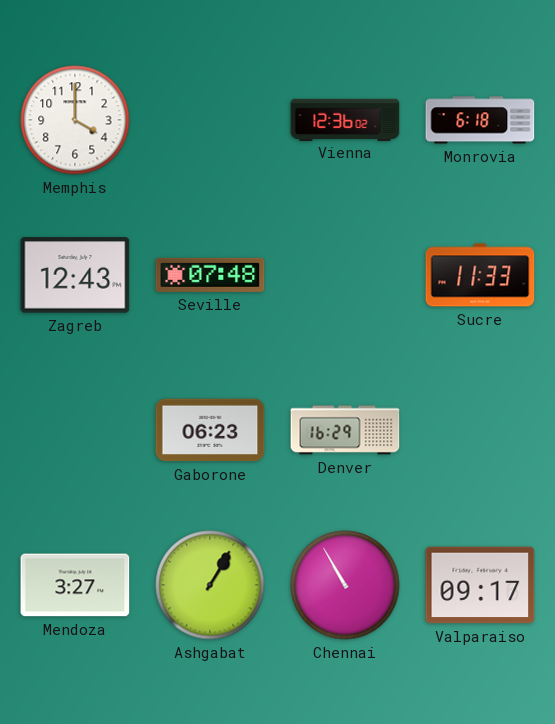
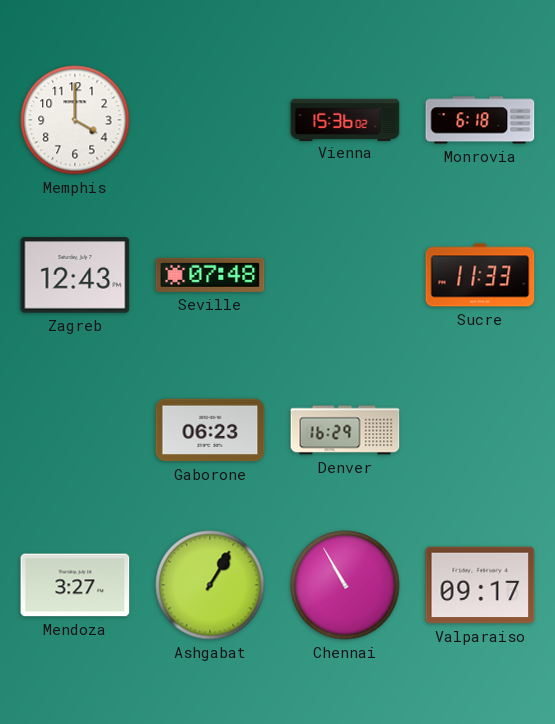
Vienna: 12:36 -> 15:36
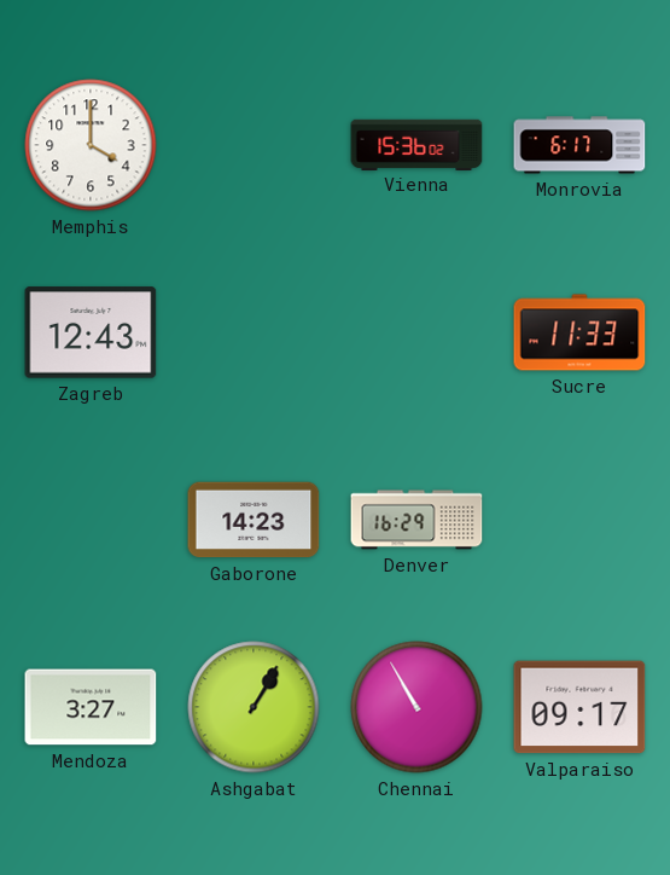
Monrovia: 6:18 -> 6:17
Seville: 07:48 -> none
Gaborone: 06:23 -> 14:23
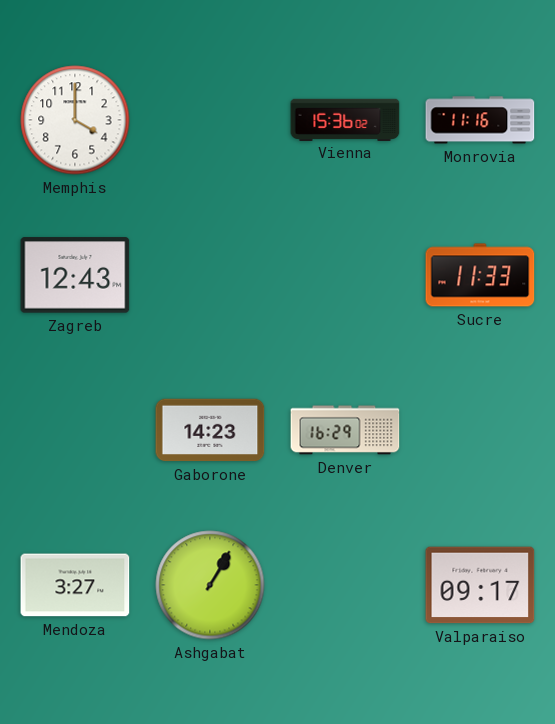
Monrovia: 6:17 -> 11:16
Chennai: 10:55 -> none
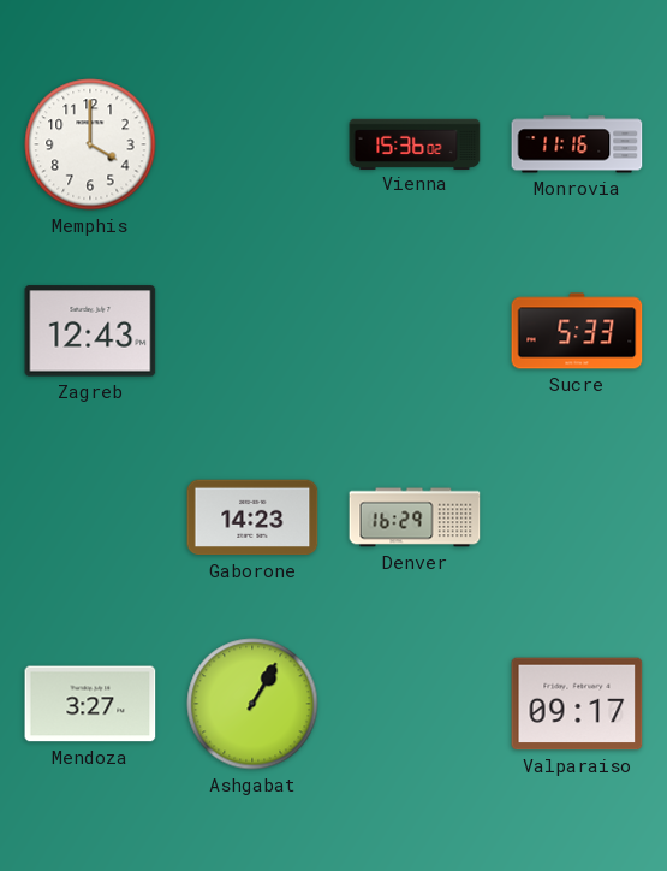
Sucre: 11:33 -> 5:33
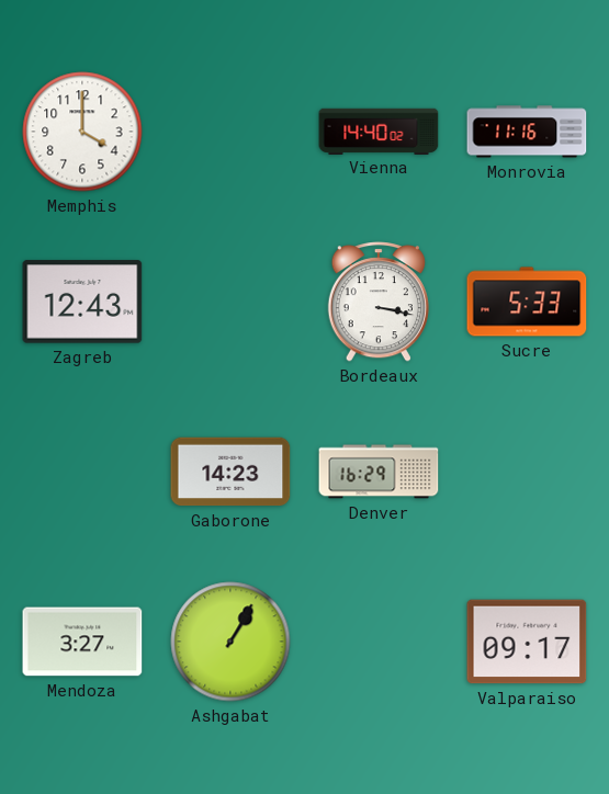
Vienna: 15:36 -> 14:40
Bordeaux: none -> 3:17
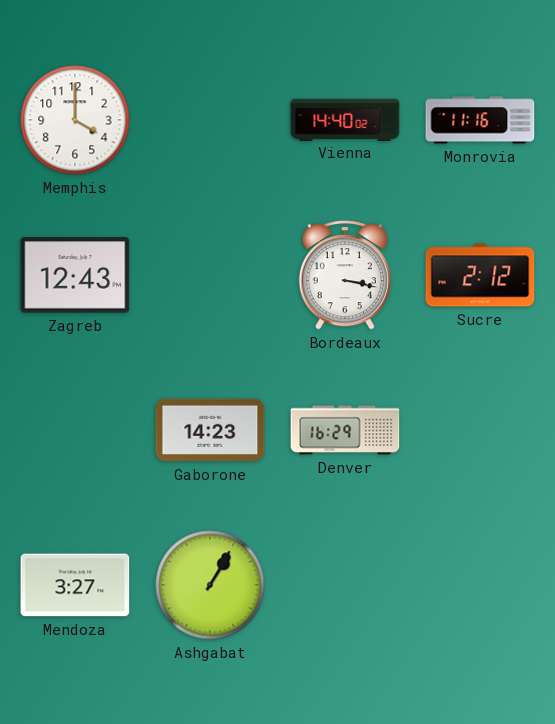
Sucre: 5:33 -> 2:12
Valparaiso: 09:17 -> none
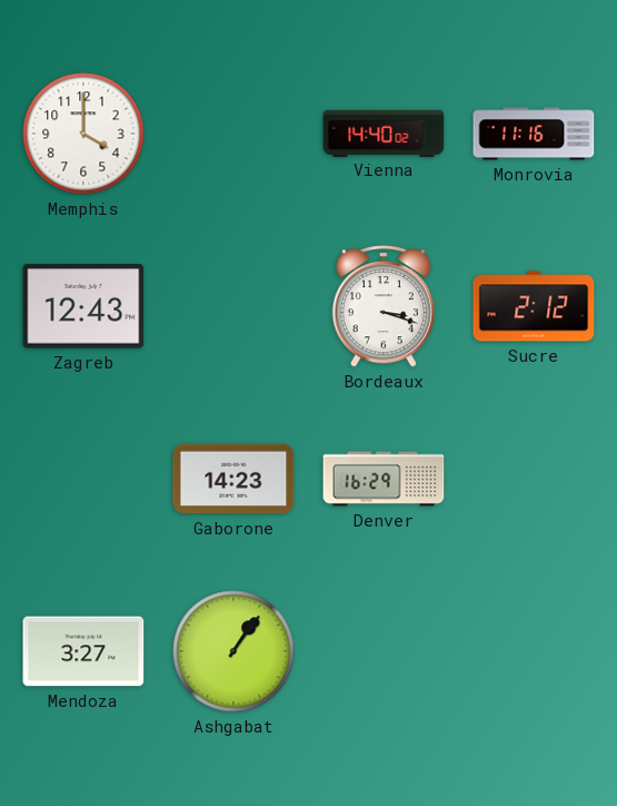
Bordeaux: 3:17 -> 3:18
Ashgabat: 1:05 -> 1:06
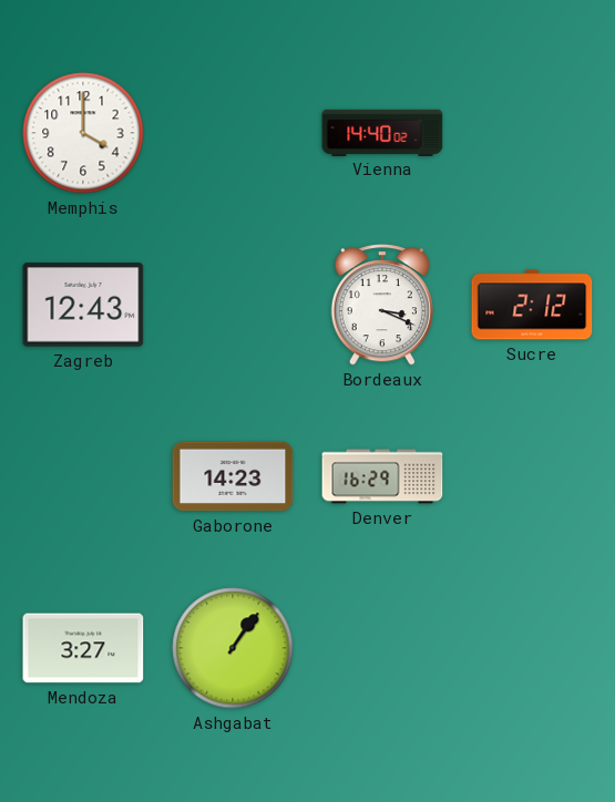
Monrovia: 11:16 -> none
Bordeaux: 3:18 -> 3:19
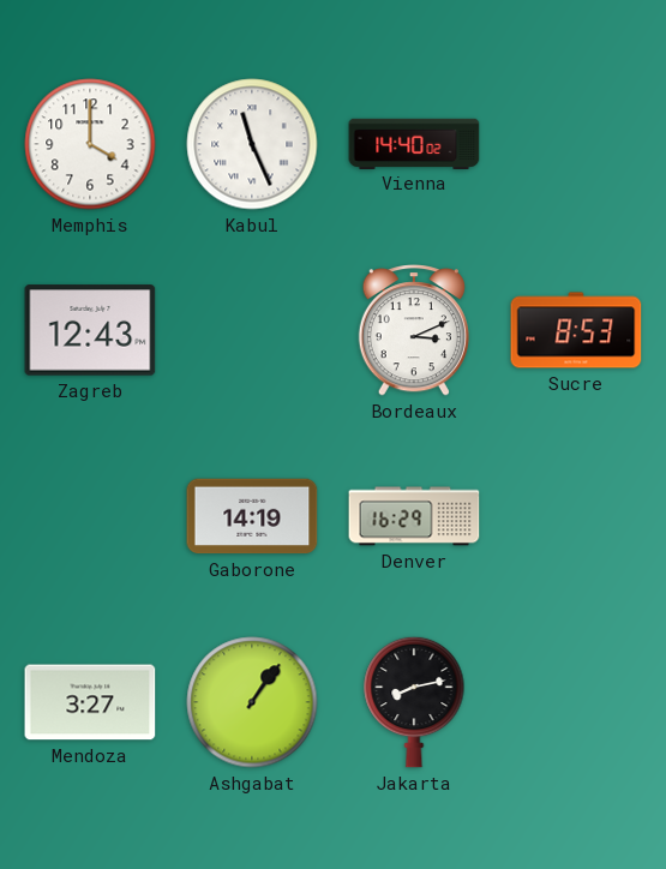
Kabul: none -> 11:26
Bordeaux: 3:19 -> 3:11
Sucre: 2:12 -> 8:53
Gaborone: 14:23 -> 14:19
Jakarta: none -> 8:13
